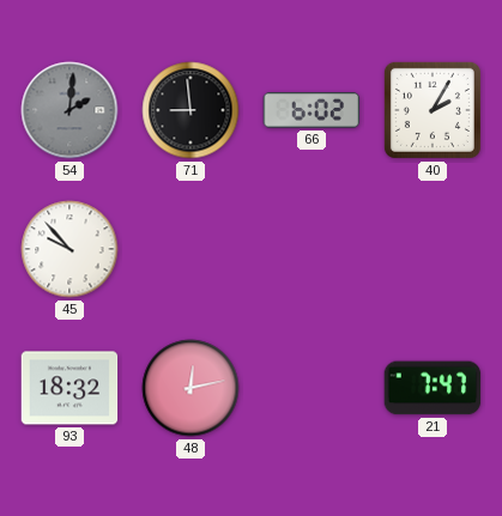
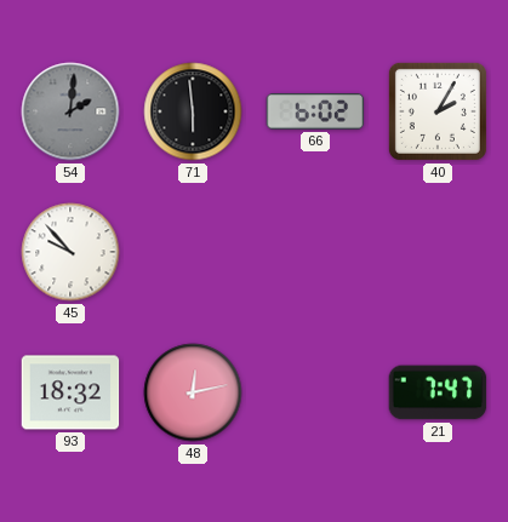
71: 8:59 -> 5:59
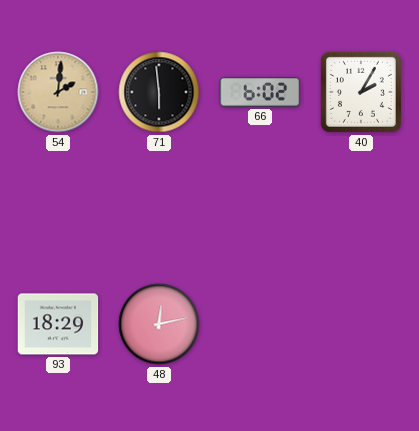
54 dial: grey -> champagne
45: 9:53 -> none
93: 18:32 -> 18:29
21: 7:47 -> none
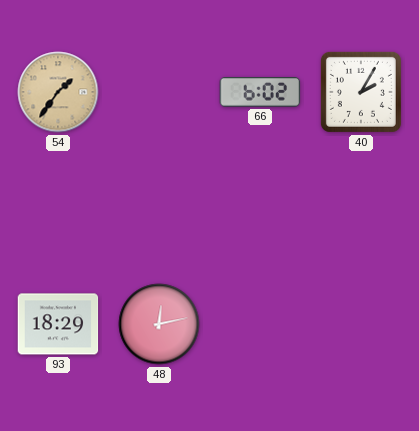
54: 2:01 -> 1:36
71: 5:59 -> none
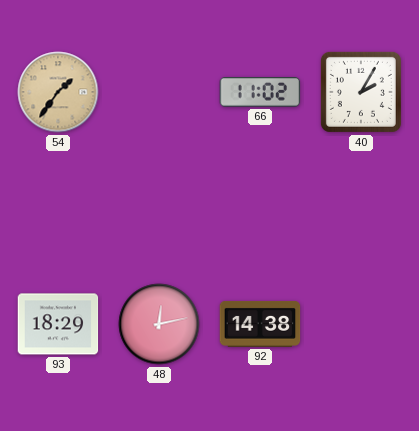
66: 6:02 -> 11:02
92: none -> 14:38
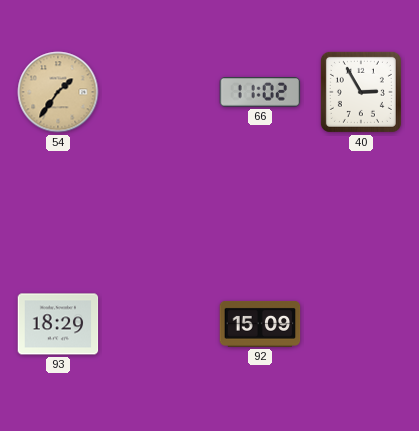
40: 2:05 -> 2:55
48: 12:13 -> none
92: 14:38 -> 15:09
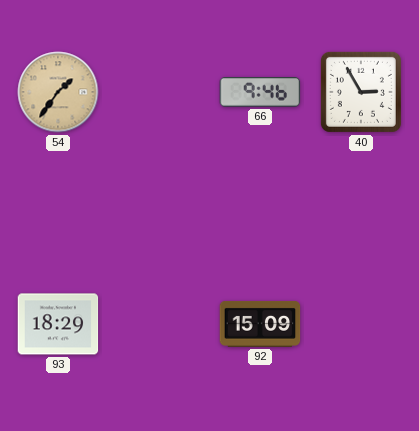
66: 11:02 -> 9:46
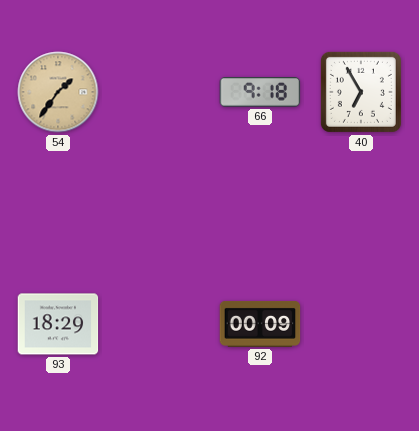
66: 9:46 -> 9:18
40: 2:55 -> 6:55
92: 15:09 -> 00:09
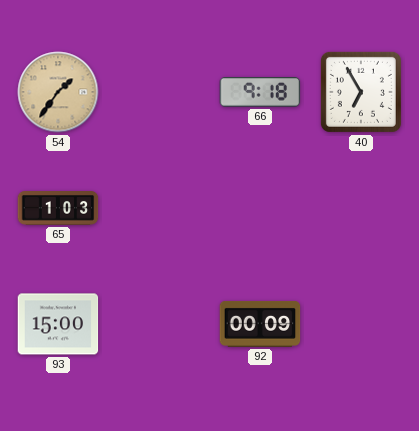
65: none -> 1:03
93: 18:29 -> 15:00
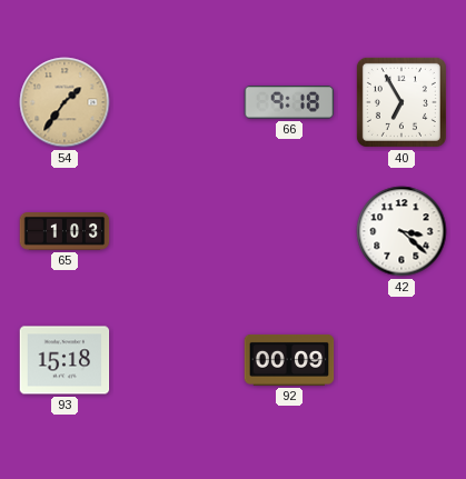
42: none -> 3:22
93: 15:00 -> 15:18
